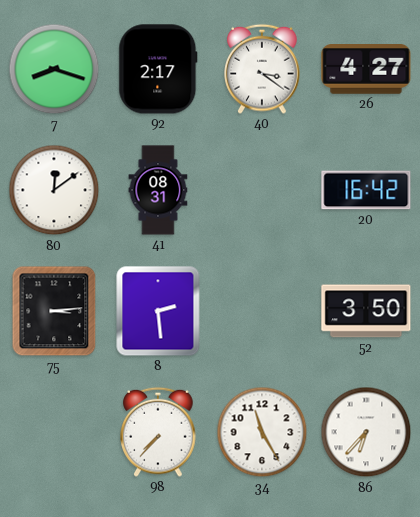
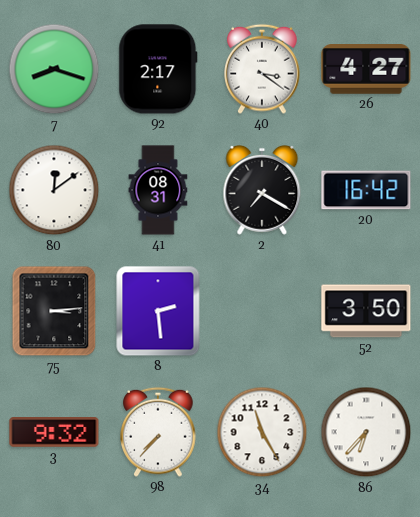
2: none -> 7:20
3: none -> 9:32
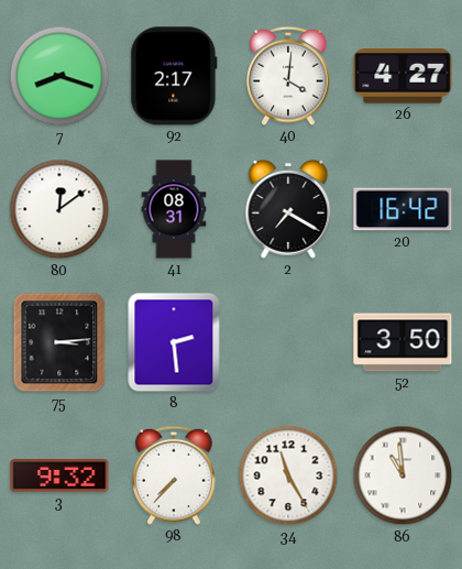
40: 3:21 -> 4:01
86: 6:37 -> 10:59
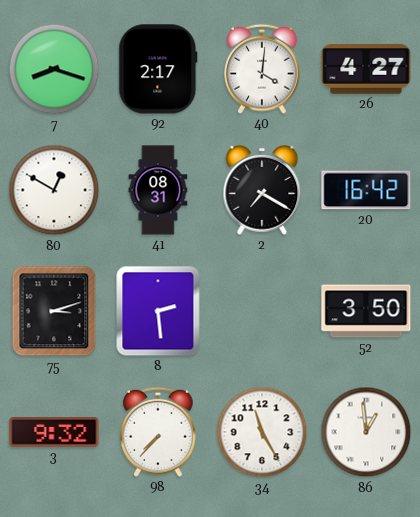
80: 12:09 -> 12:50
75: 3:14 -> 3:12
86: 10:59 -> 12:59
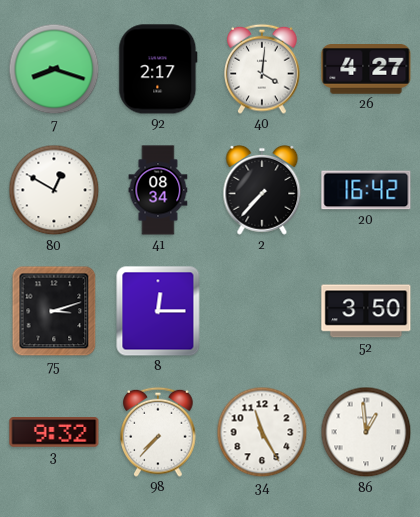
41: 08:31 -> 08:34
2: 7:20 -> 7:37
8: 2:29 -> 12:15
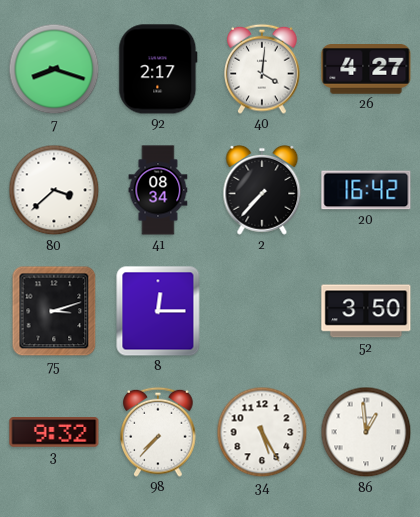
80: 12:50 -> 3:38
34: 11:25 -> 5:25
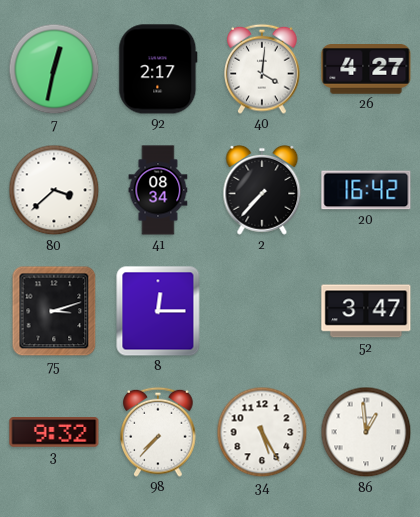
7: 8:18 -> 12:32
52: 3:50 -> 3:47
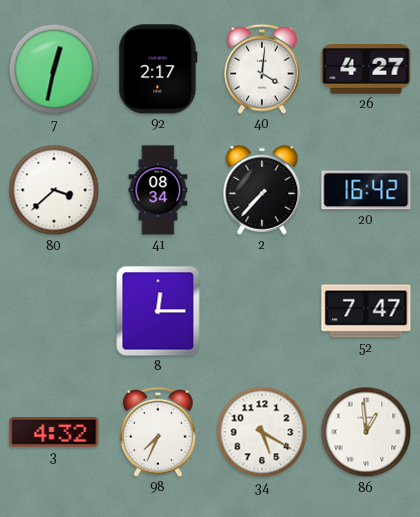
75: 3:12 -> none
52: 3:47 -> 7:47
3: 9:32 -> 4:32
98: 7:37 -> 7:34
34: 5:25 -> 5:20
